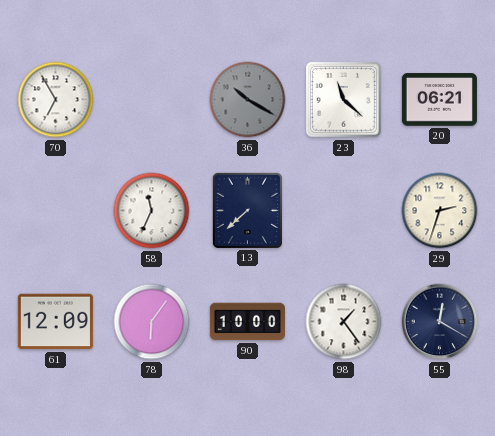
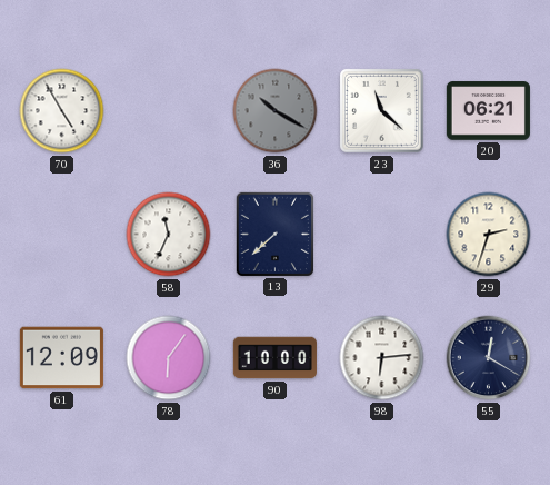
70: 6:55 -> 4:55
98: 1:24 -> 6:14
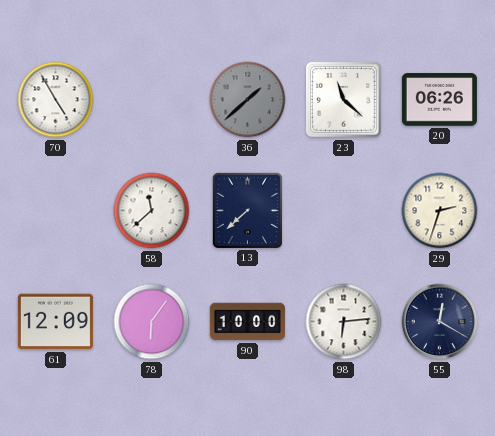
36: 10:20 -> 1:38
20: 06:21 -> 06:26
58: 11:34 -> 11:38
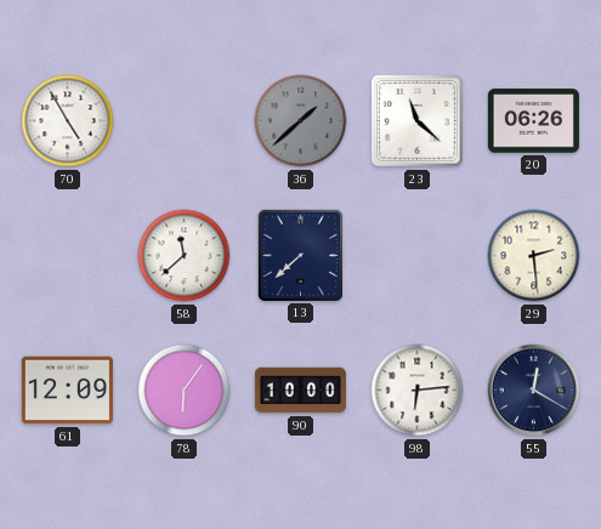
29: 2:33 -> 2:29
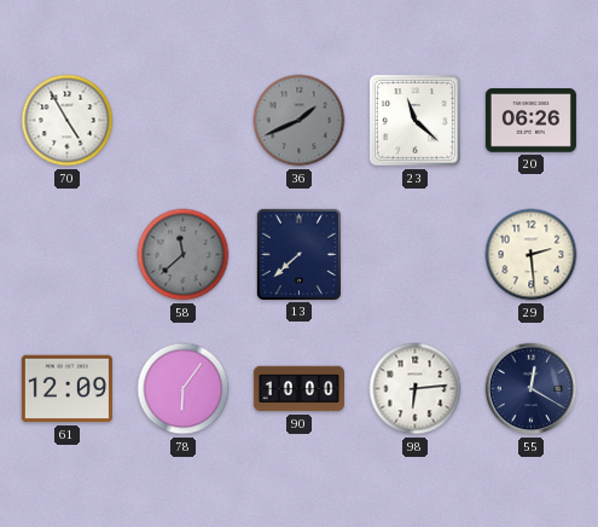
36: 1:38 -> 1:41
58 dial: white -> grey
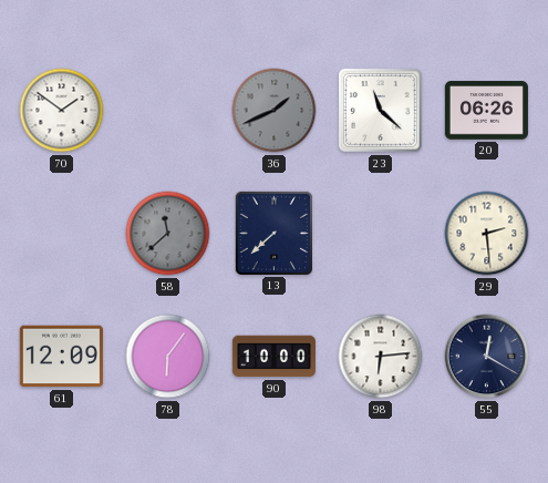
70: 4:55 -> 1:51
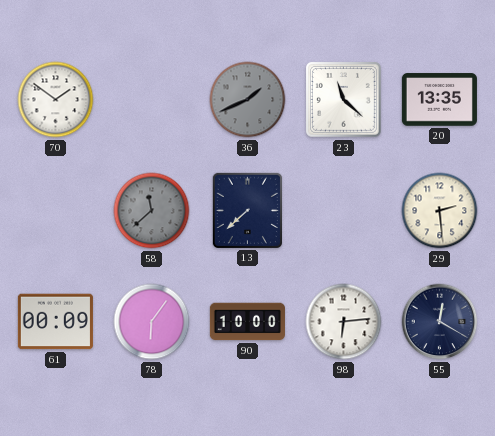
20: 06:26 -> 13:35
61: 12:09 -> 00:09
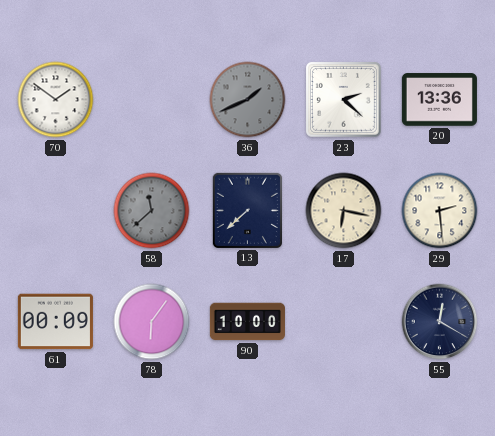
23: 11:22 -> 2:22
20: 13:35 -> 13:36
17: none -> 6:17
98: 6:14 -> none
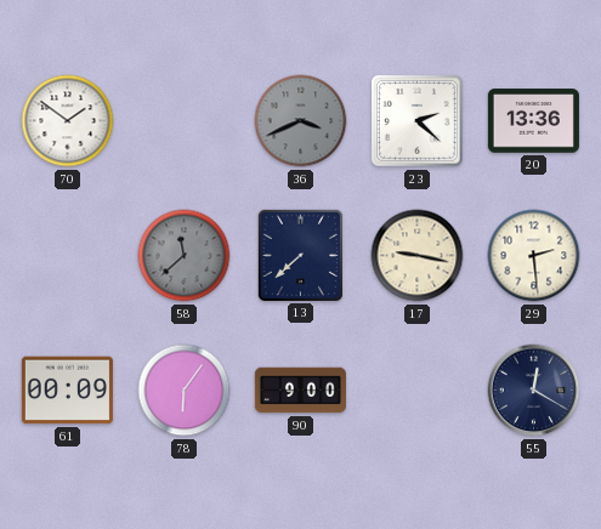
36: 1:41 -> 3:41
17: 6:17 -> 9:17
90: 10:00 -> 9:00
